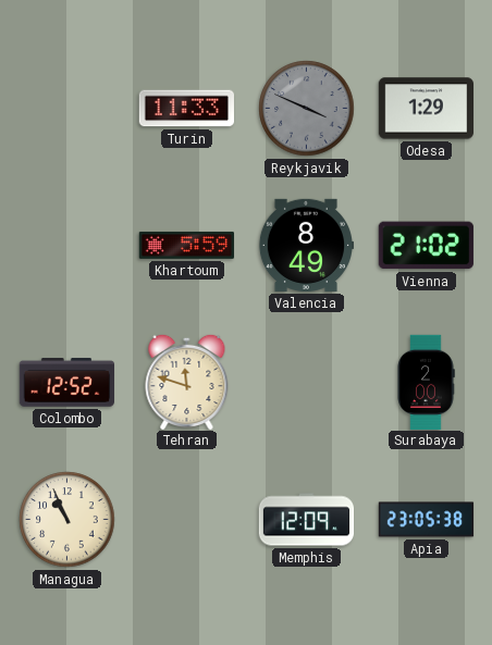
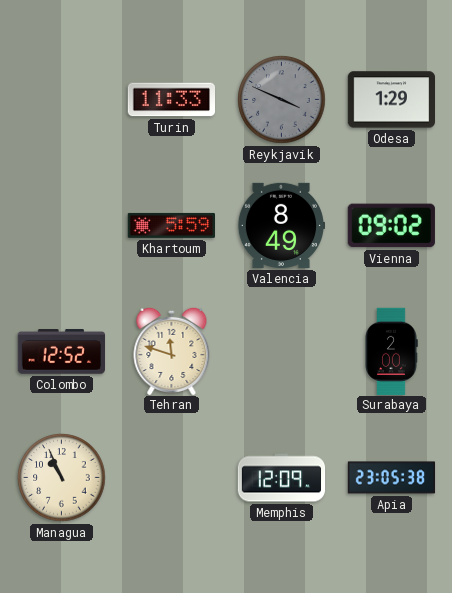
Vienna: 21:02 -> 09:02
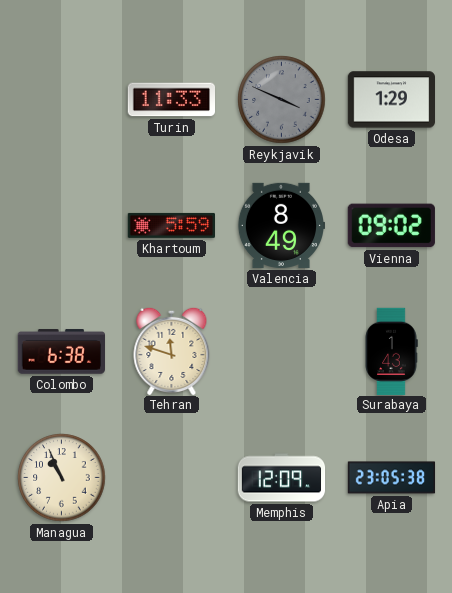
Colombo: 12:52 -> 6:38
Surabaya: 2:00 -> 1:43
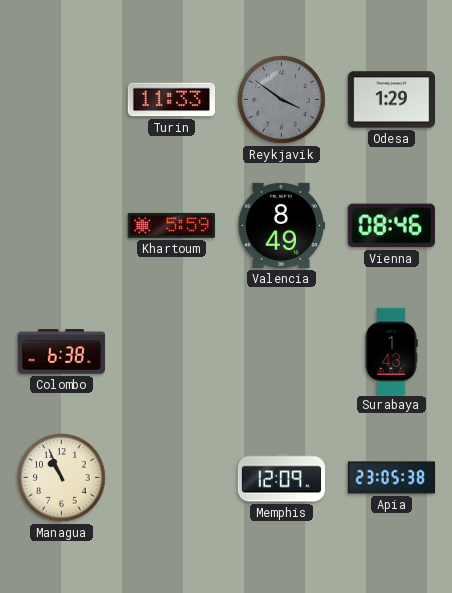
Reykjavik: 3:49 -> 3:51
Vienna: 09:02 -> 08:46
Tehran: 11:48 -> none
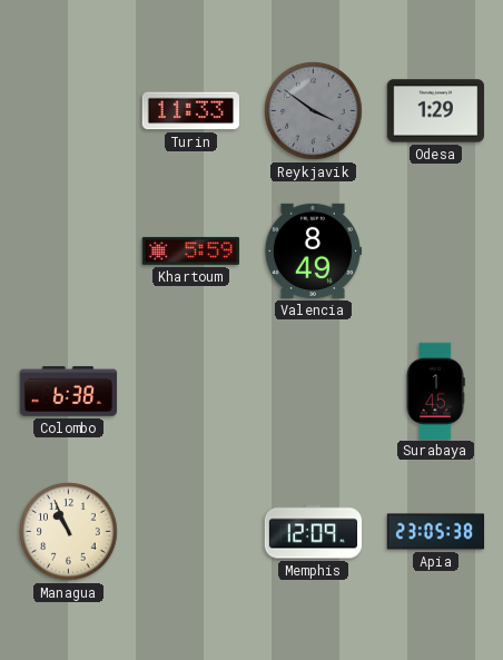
Vienna: 08:46 -> none
Surabaya: 1:43 -> 1:45
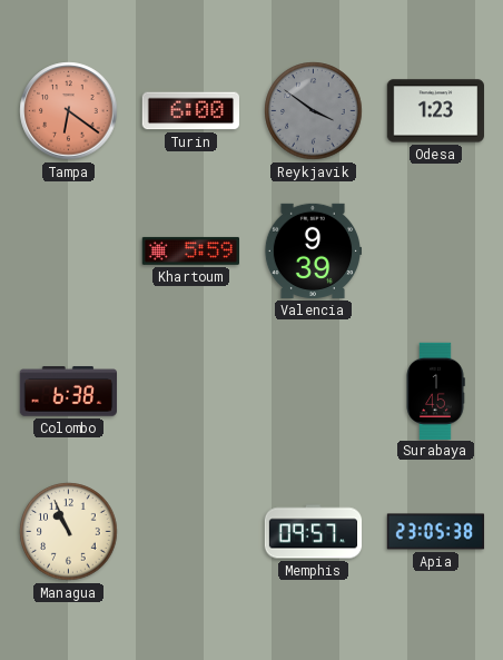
Tampa: none -> 6:21
Turin: 11:33 -> 6:00
Odesa: 1:29 -> 1:23
Valencia: 8:49 -> 9:39
Memphis: 12:09 -> 09:57
